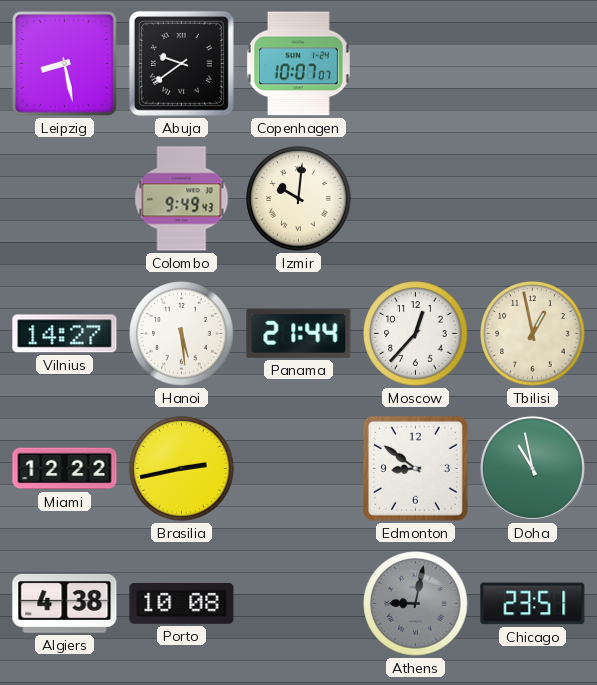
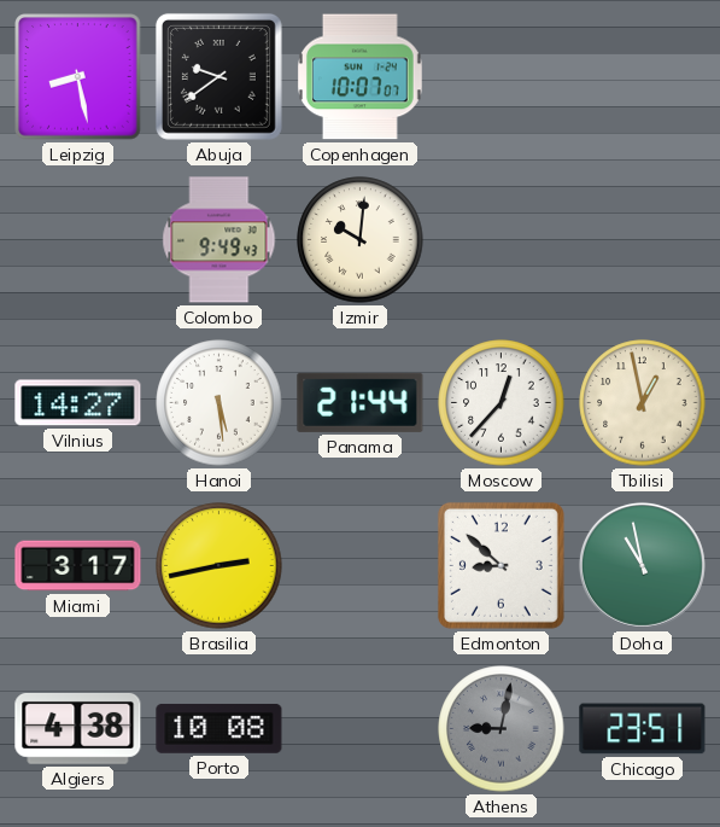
Miami: 12:22 -> 3:17
Edmonton: 8:51 -> 8:52
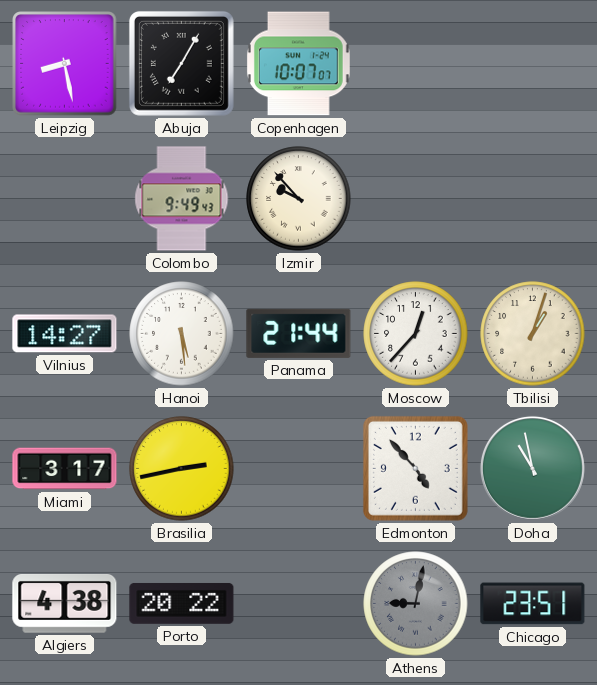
Abuja: 9:39 -> 7:05
Izmir: 10:01 -> 9:53
Tbilisi: 12:58 -> 1:03
Edmonton: 8:52 -> 4:53
Porto: 10:08 -> 20:22
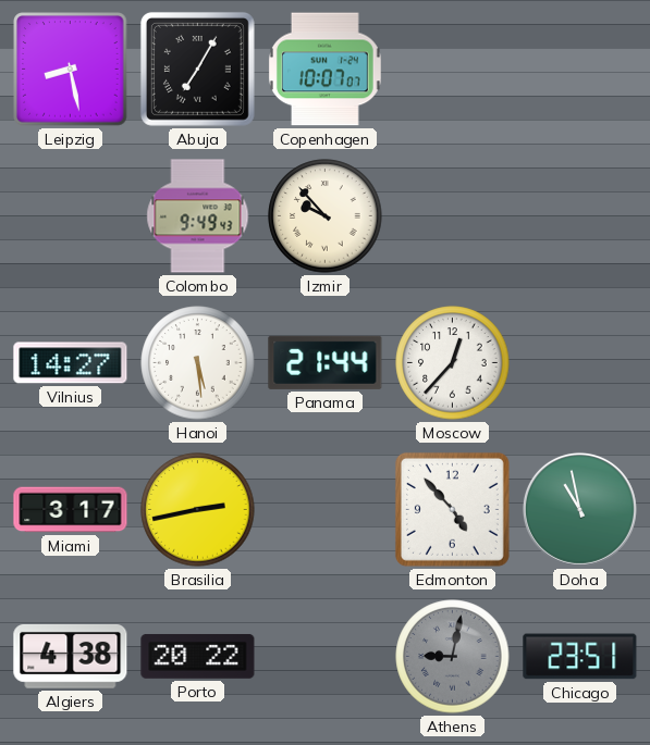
Tbilisi: 1:03 -> none
